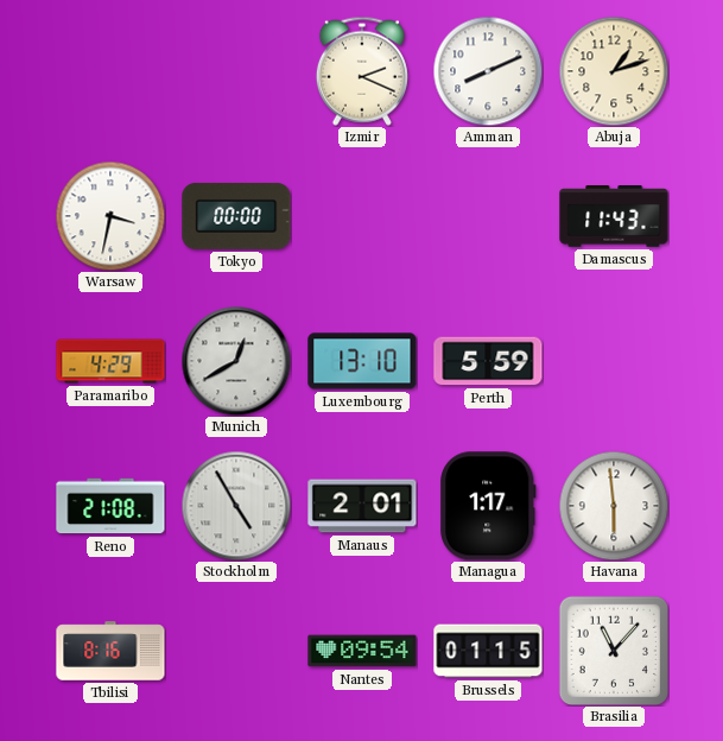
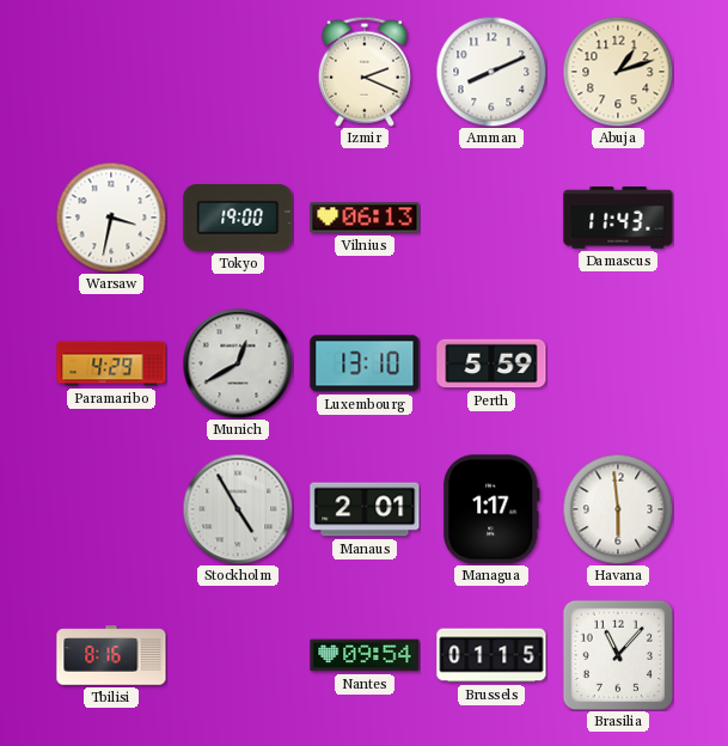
Tokyo: 00:00 -> 19:00
Vilnius: none -> 06:13
Reno: 21:08 -> none
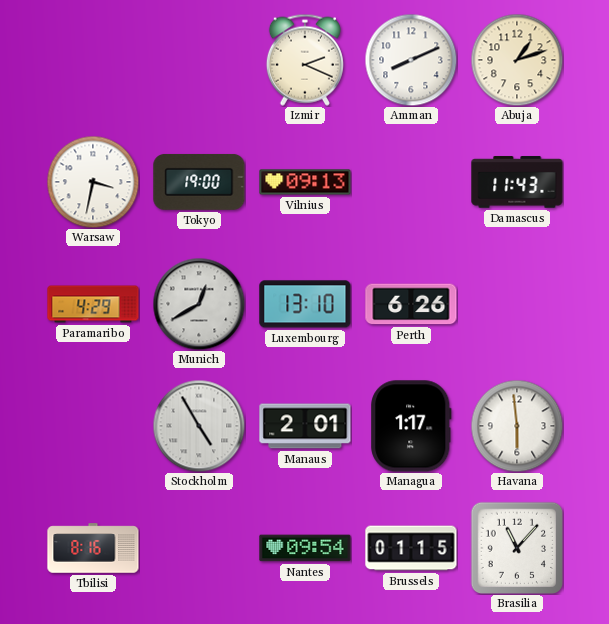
Vilnius: 06:13 -> 09:13
Perth: 5:59 -> 6:26
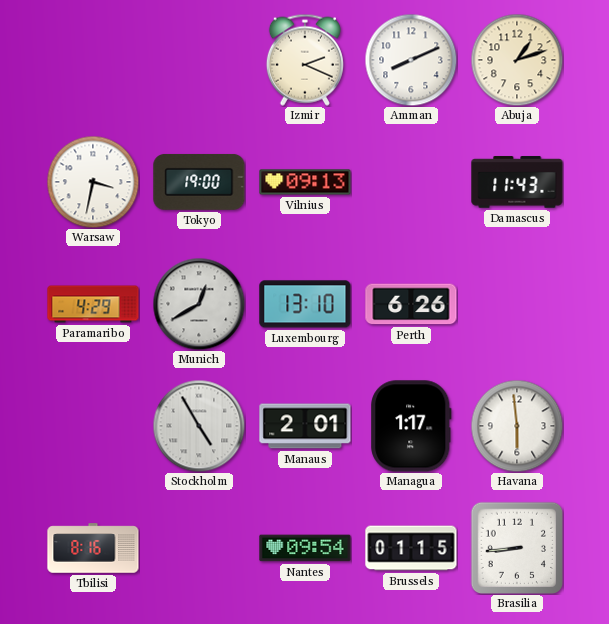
Brasilia: 11:07 -> 8:44
